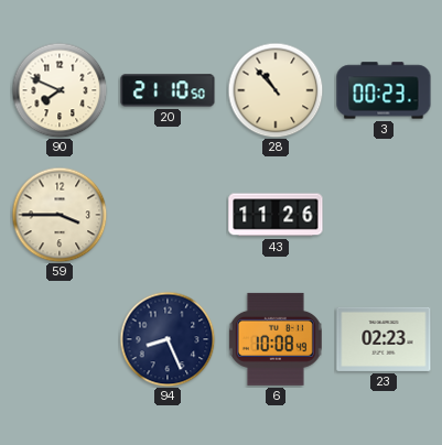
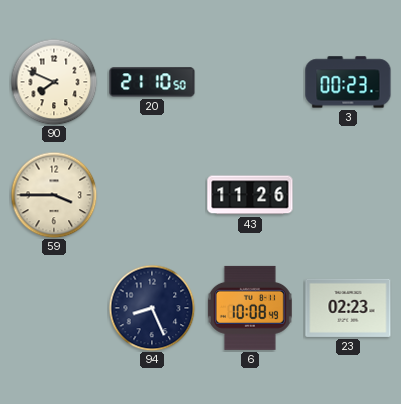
28: 10:53 -> none
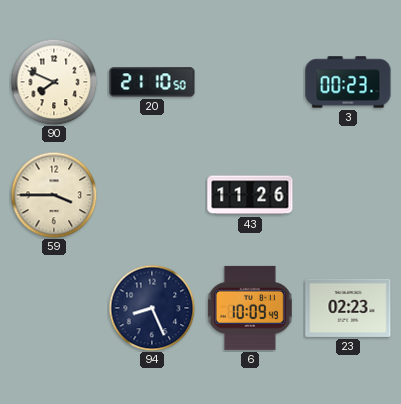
6: 10:08 -> 10:09
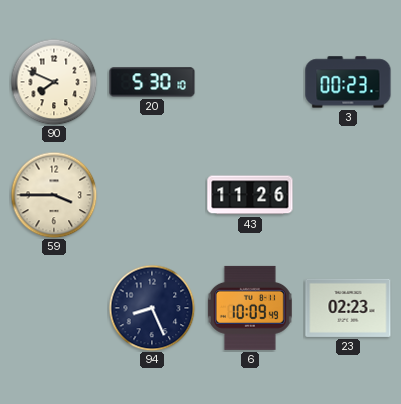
20: 21:10 -> 5:30
